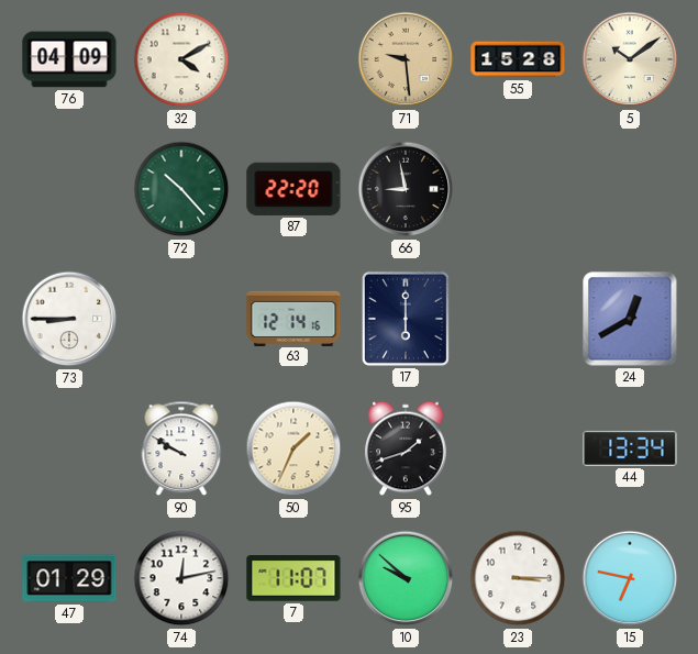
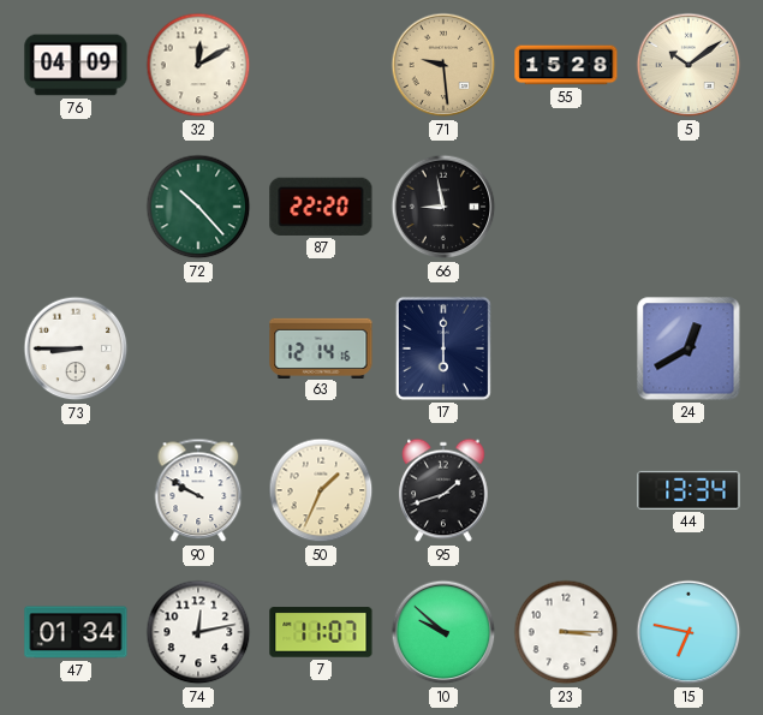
32: 4:10 -> 12:10
47: 01:29 -> 01:34
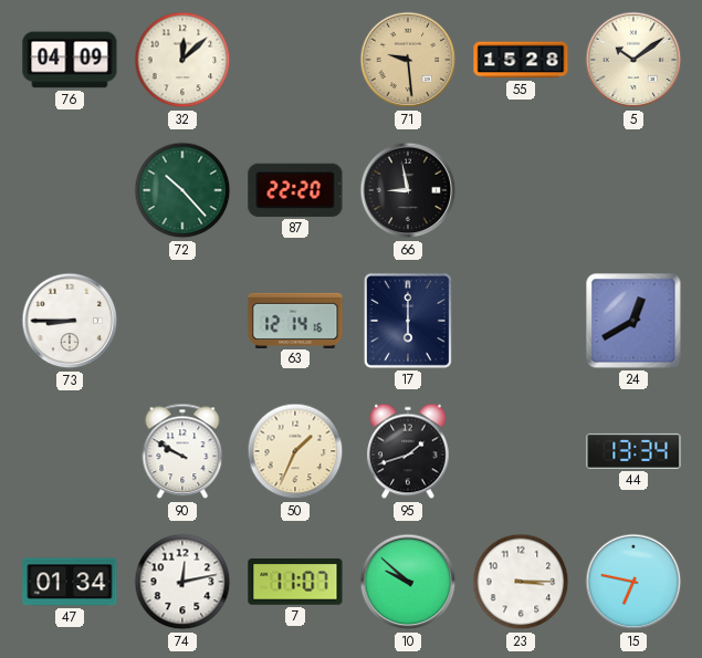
32: 12:10 -> 12:08
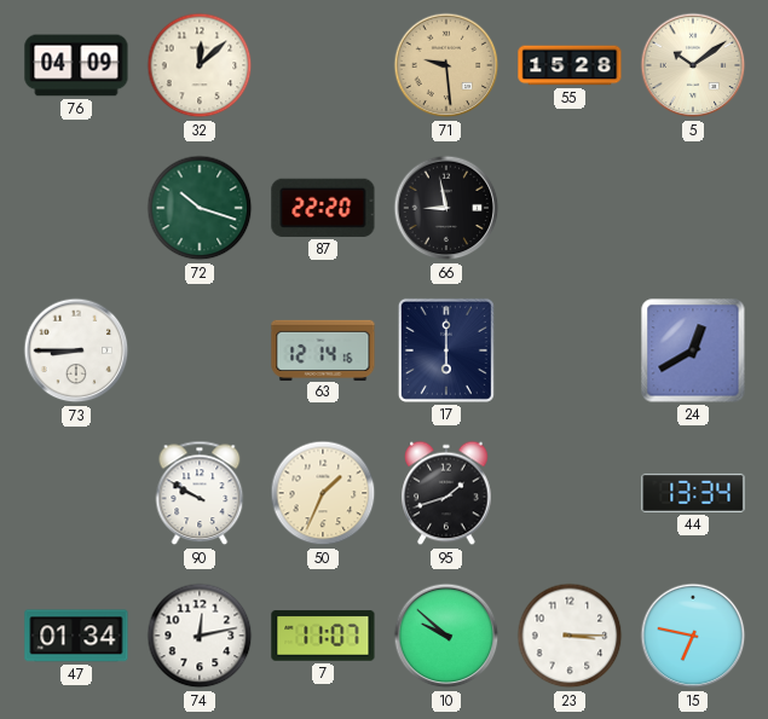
72: 10:23 -> 10:18
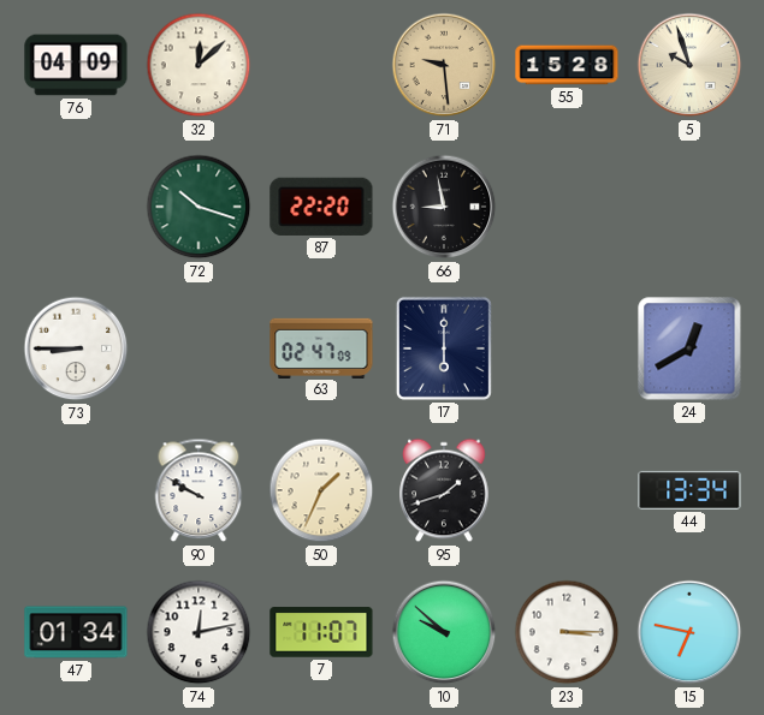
5: 10:09 -> 9:57
63: 12:14 -> 02:47
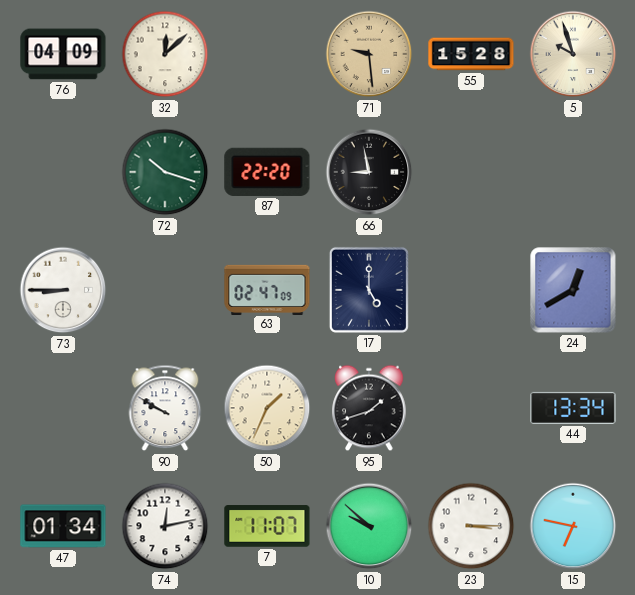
17: 6:00 -> 5:00
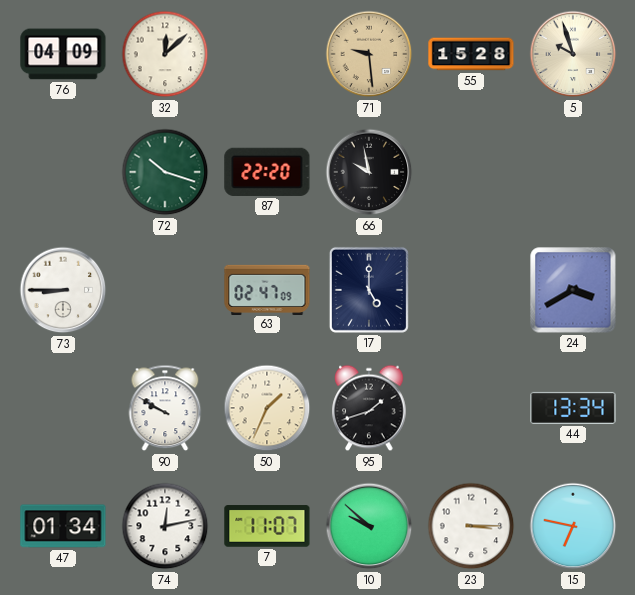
66: 8:58 -> 9:58
24: 12:40 -> 3:40
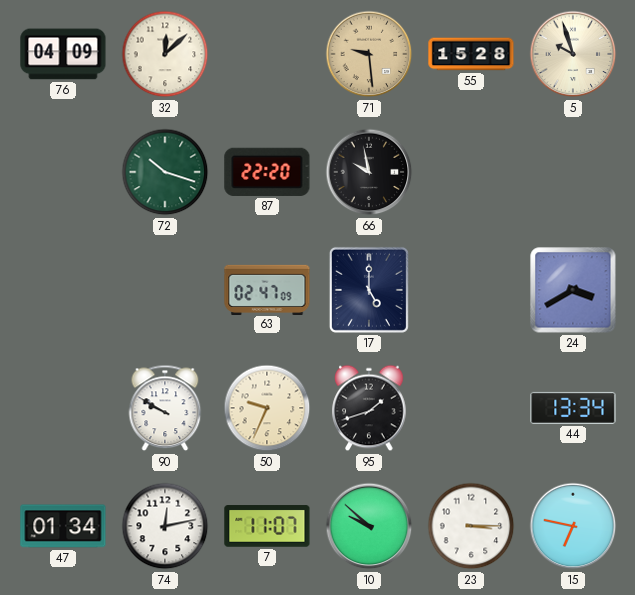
73: 8:45 -> none
50: 1:34 -> 9:34
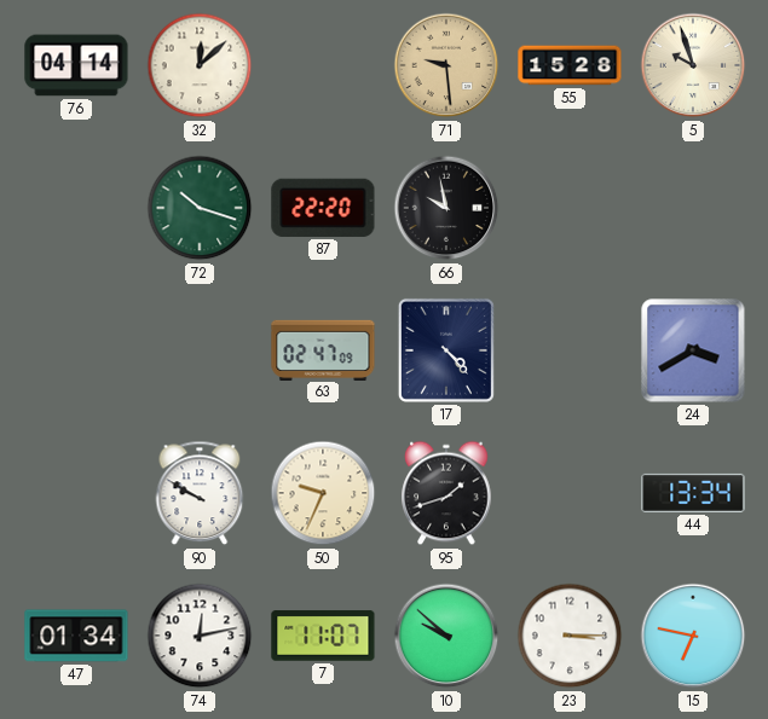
76: 04:09 -> 04:14
17: 5:00 -> 4:23
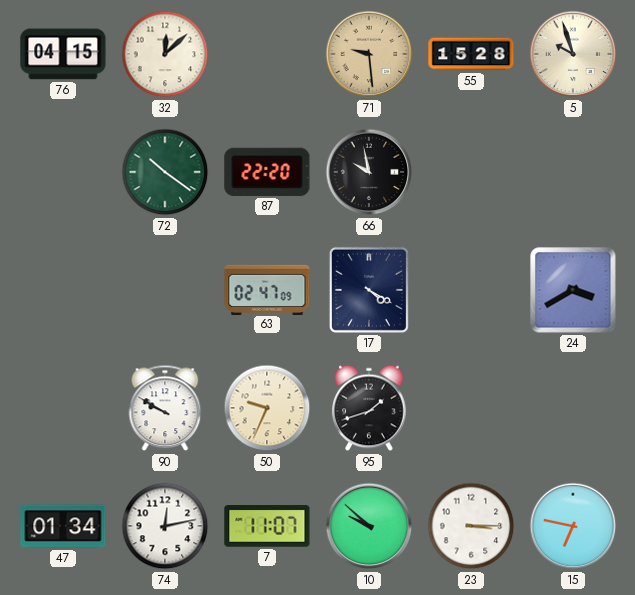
76: 04:14 -> 04:15
72: 10:18 -> 10:21
17: 4:23 -> 4:20
44: 13:34 -> none
